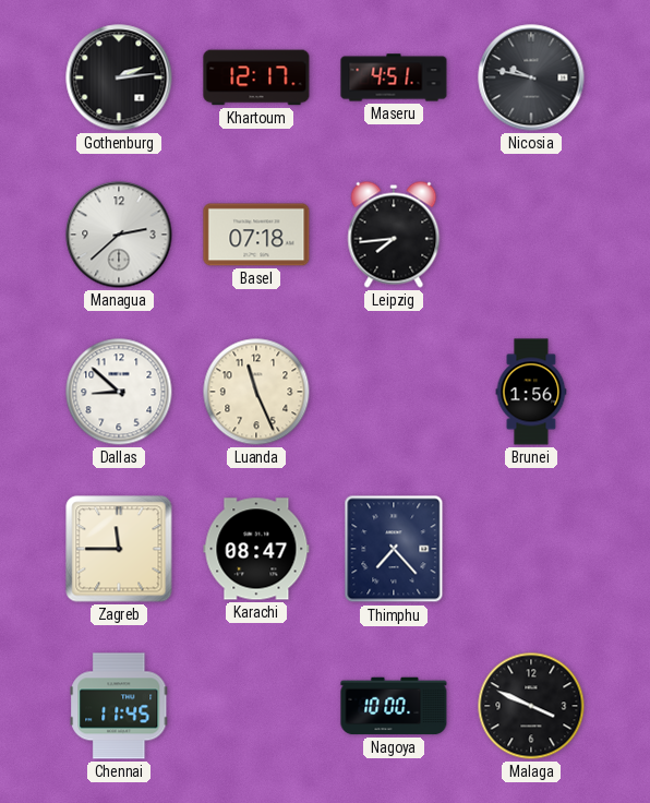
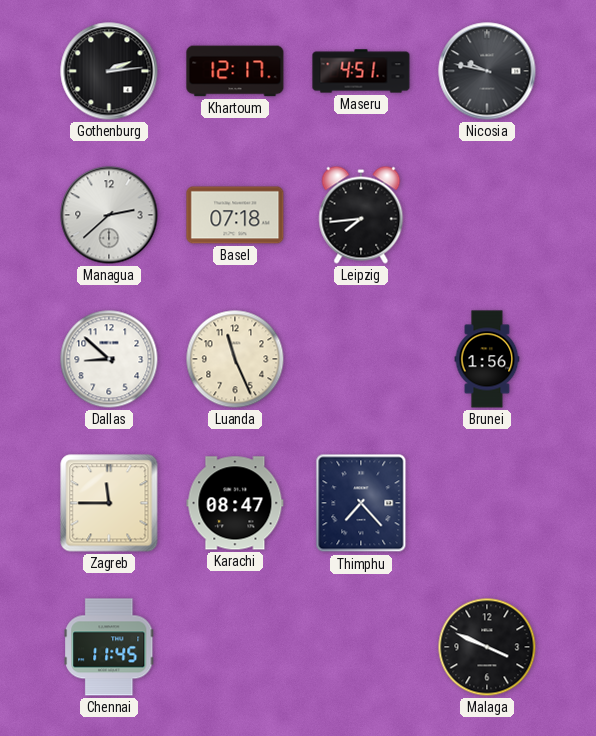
Nagoya: 10:00 -> none
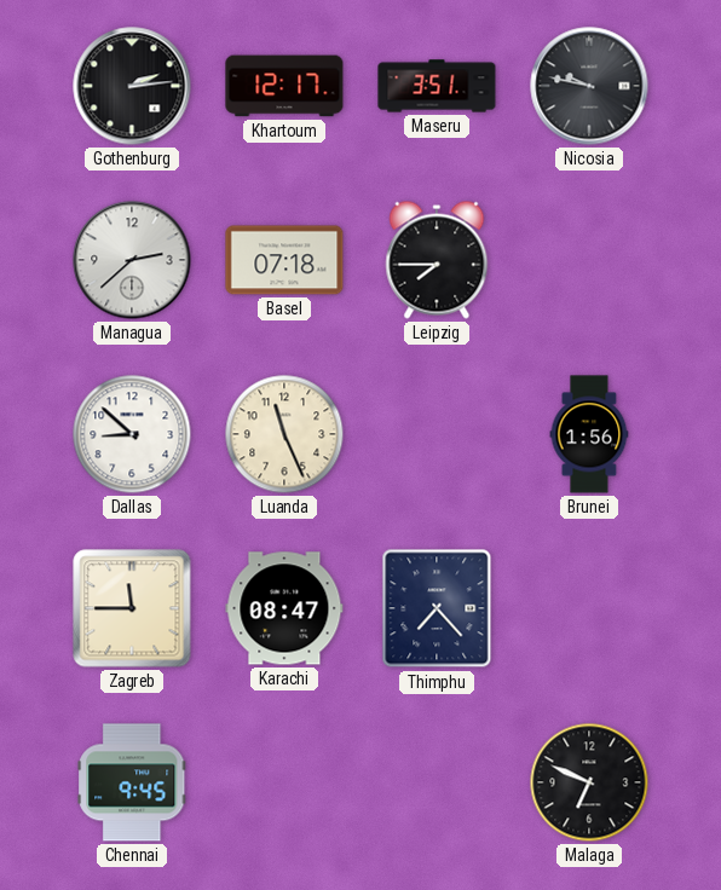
Maseru: 4:51 -> 3:51
Leipzig: 7:44 -> 7:45
Chennai: 11:45 -> 9:45
Malaga: 3:49 -> 6:49
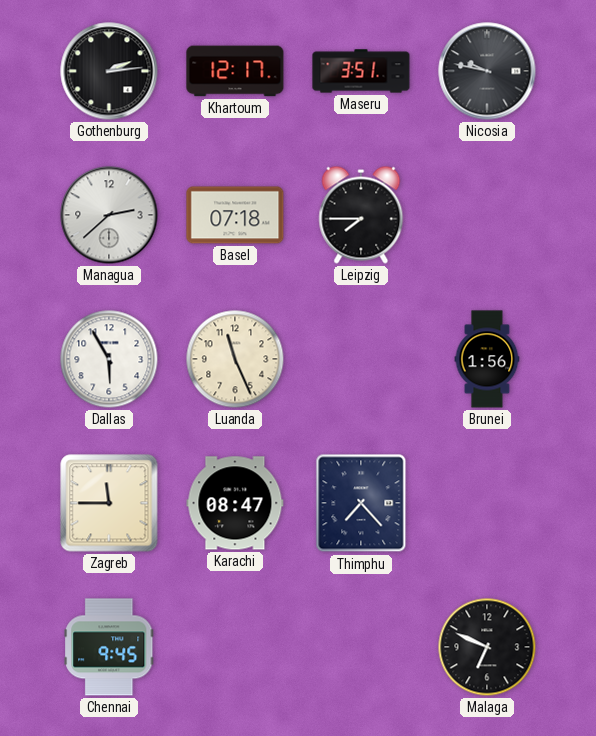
Dallas: 8:52 -> 5:55
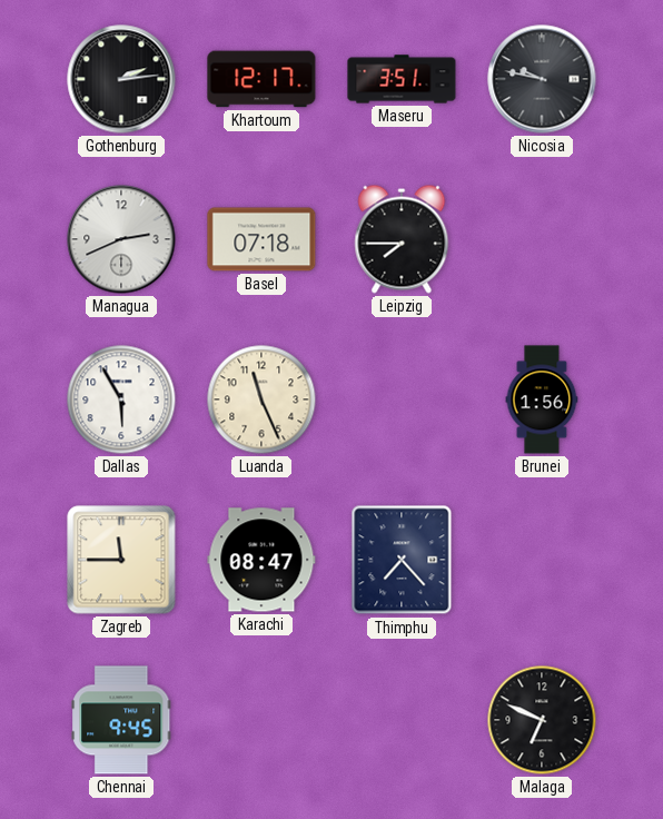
Managua: 2:38 -> 2:41
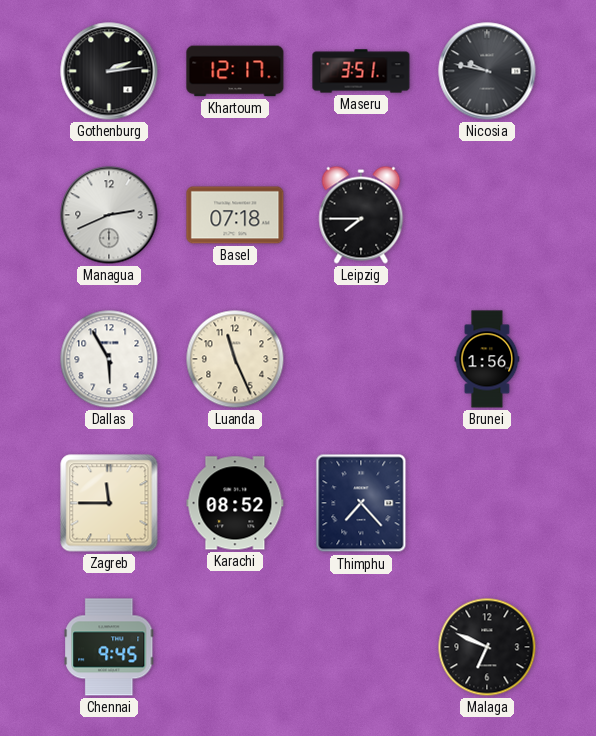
Karachi: 08:47 -> 08:52
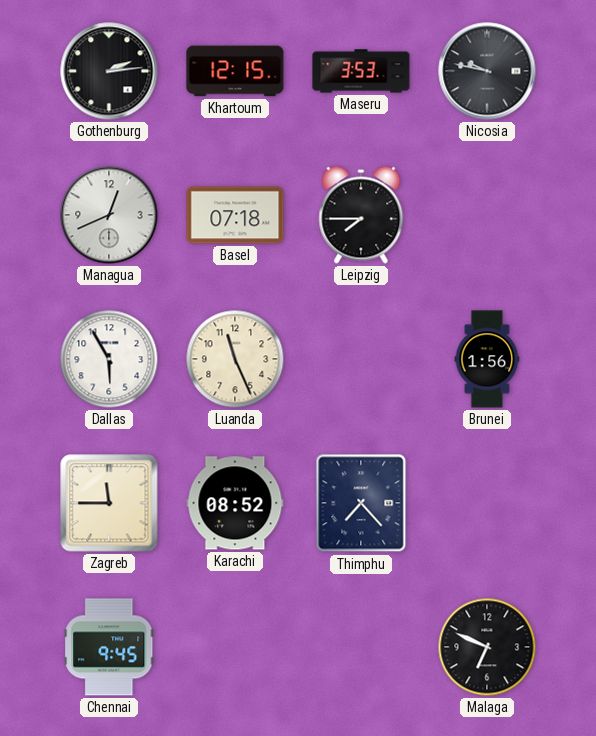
Khartoum: 12:17 -> 12:15
Maseru: 3:51 -> 3:53
Managua: 2:41 -> 12:41
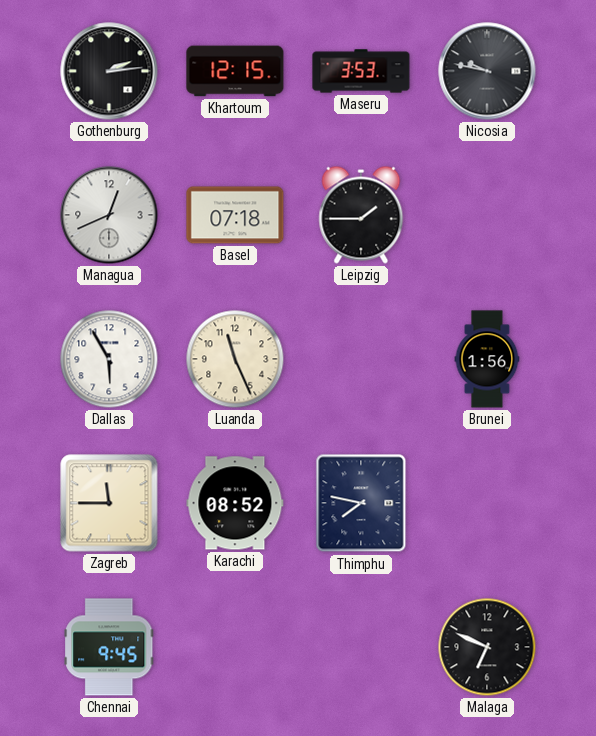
Leipzig: 7:45 -> 1:45
Thimphu: 7:23 -> 7:47
